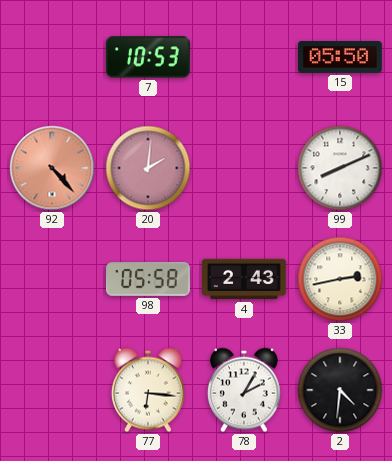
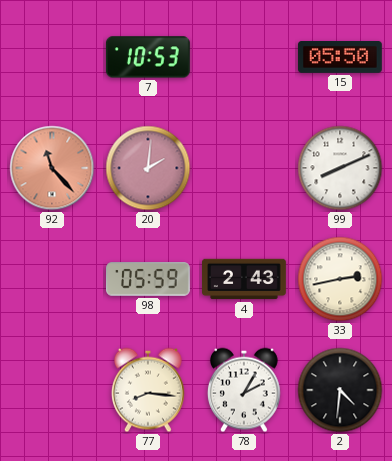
92: 4:23 -> 11:23
98: 05:58 -> 05:59
77: 6:16 -> 8:16
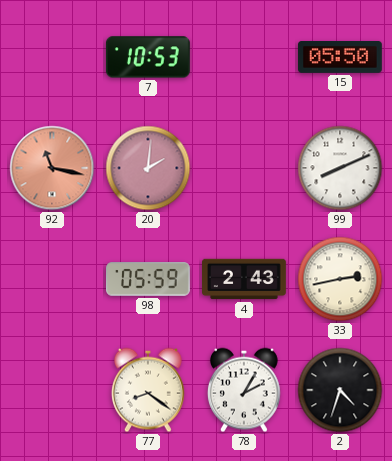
92: 11:23 -> 11:17
77: 8:16 -> 8:21
2: 4:31 -> 4:33
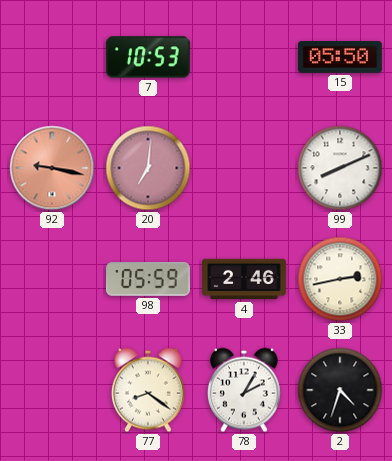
92: 11:17 -> 9:17
20: 2:01 -> 7:01
4: 2:43 -> 2:46
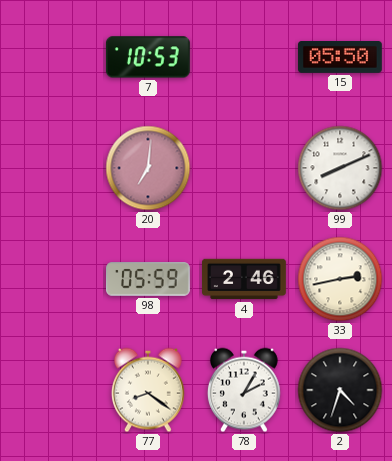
92: 9:17 -> none
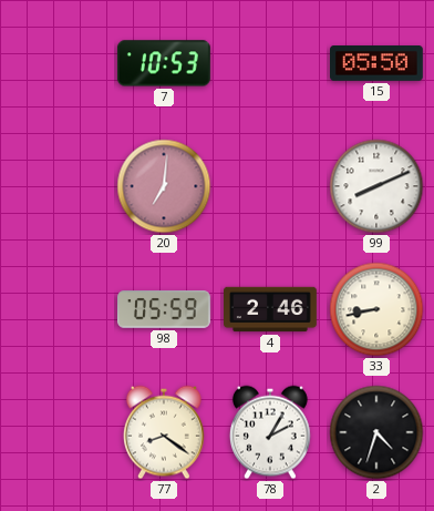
33: 2:43 -> 8:43
